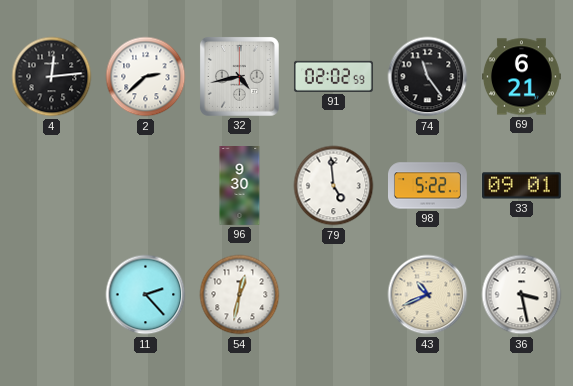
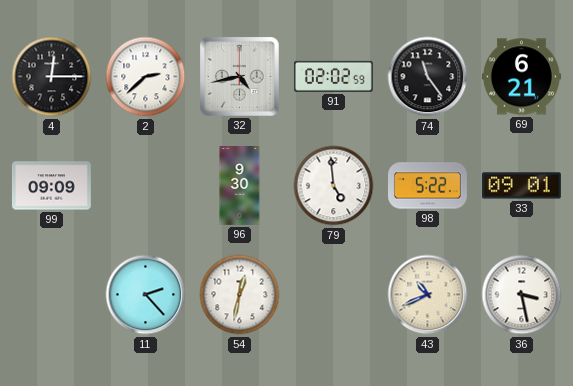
4: 12:14 -> 12:15
99: none -> 09:09
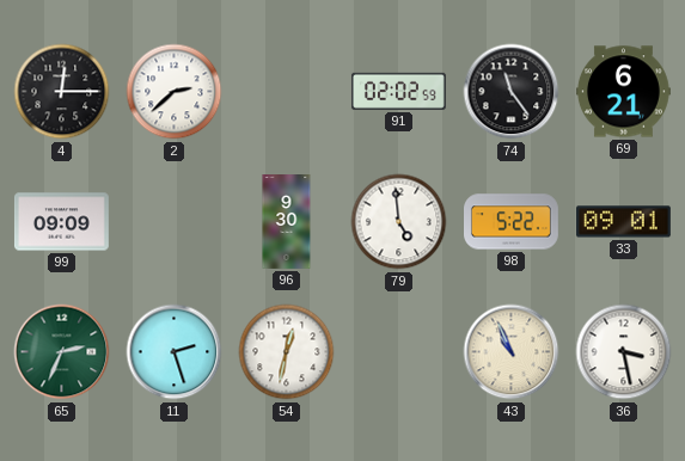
32: 4:43 -> none
65: none -> 2:34
11: 2:23 -> 2:27
43: 10:41 -> 10:56
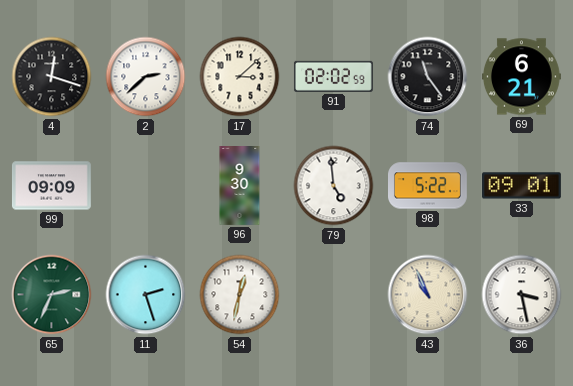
4: 12:15 -> 12:18
17: none -> 3:08
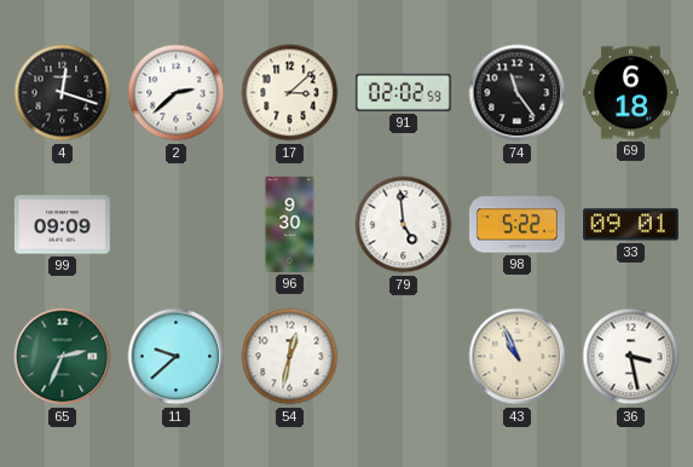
69: 6:21 -> 6:18
11: 2:27 -> 9:38
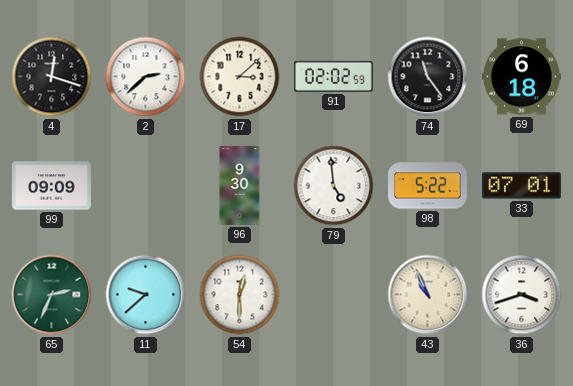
33: 09:01 -> 07:01
54: 12:32 -> 12:30
36: 3:28 -> 3:42
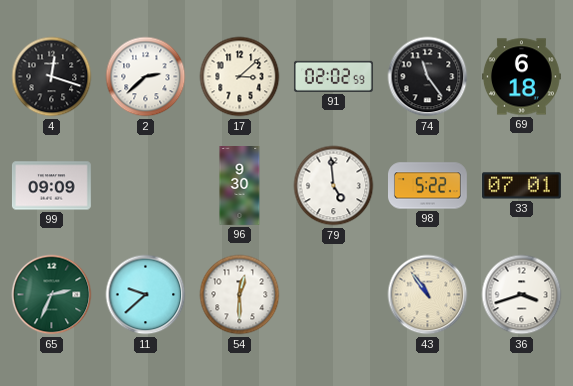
43: 10:56 -> 10:54
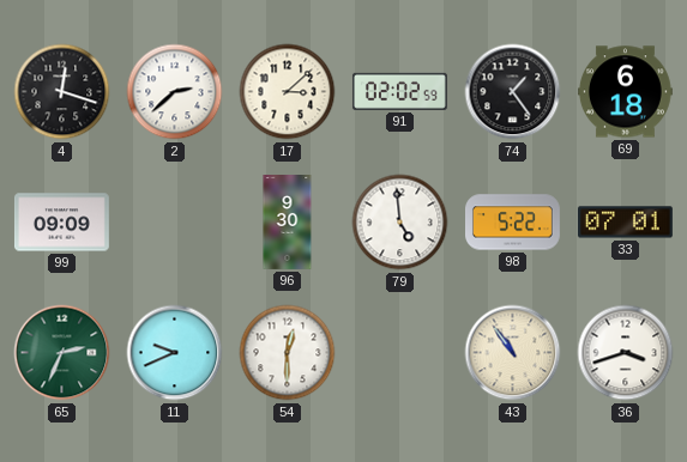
74: 11:24 -> 1:24
11: 9:38 -> 9:41
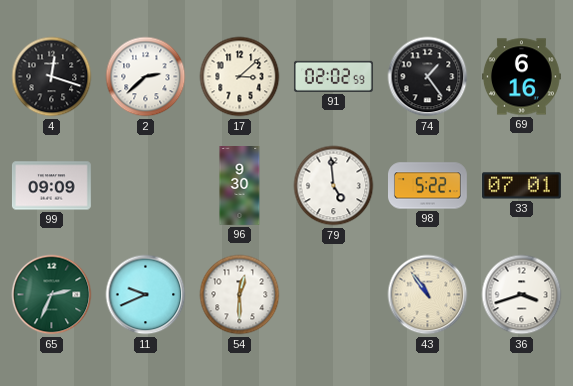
69: 6:18 -> 6:16
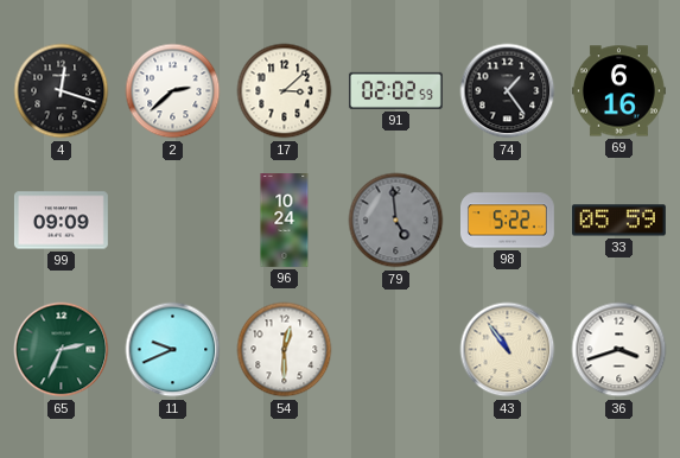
96: 9:30 -> 10:24
79 dial: white -> grey
33: 07:01 -> 05:59
